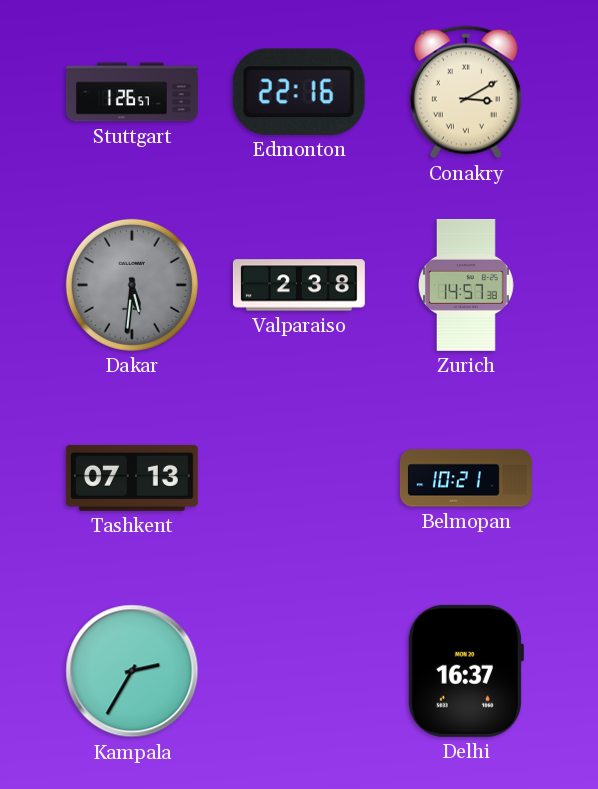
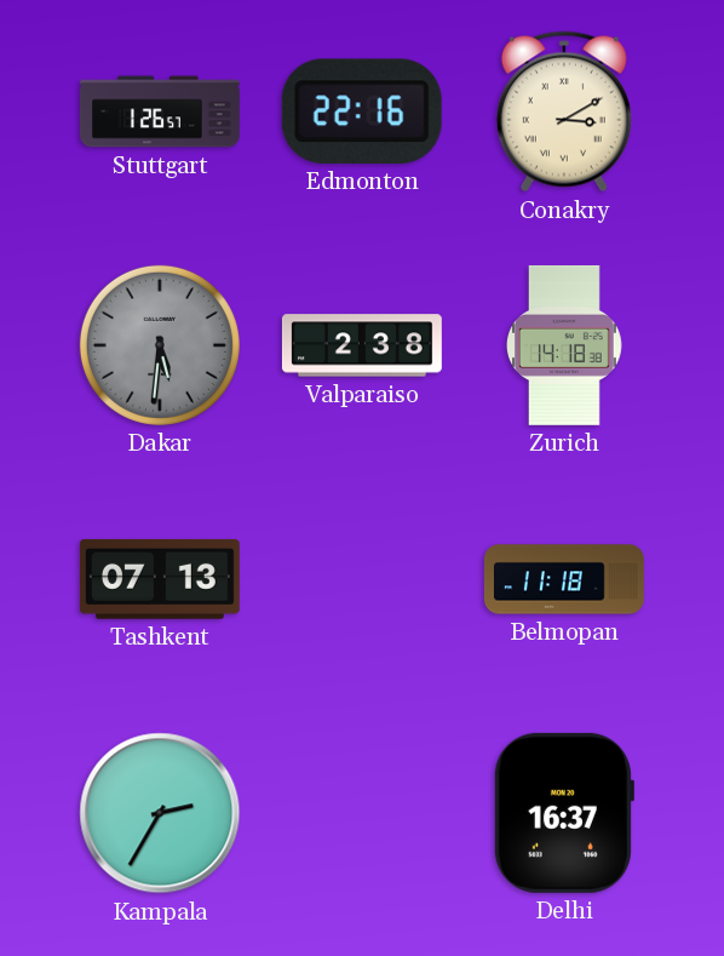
Zurich: 14:57 -> 14:18
Belmopan: 10:21 -> 11:18
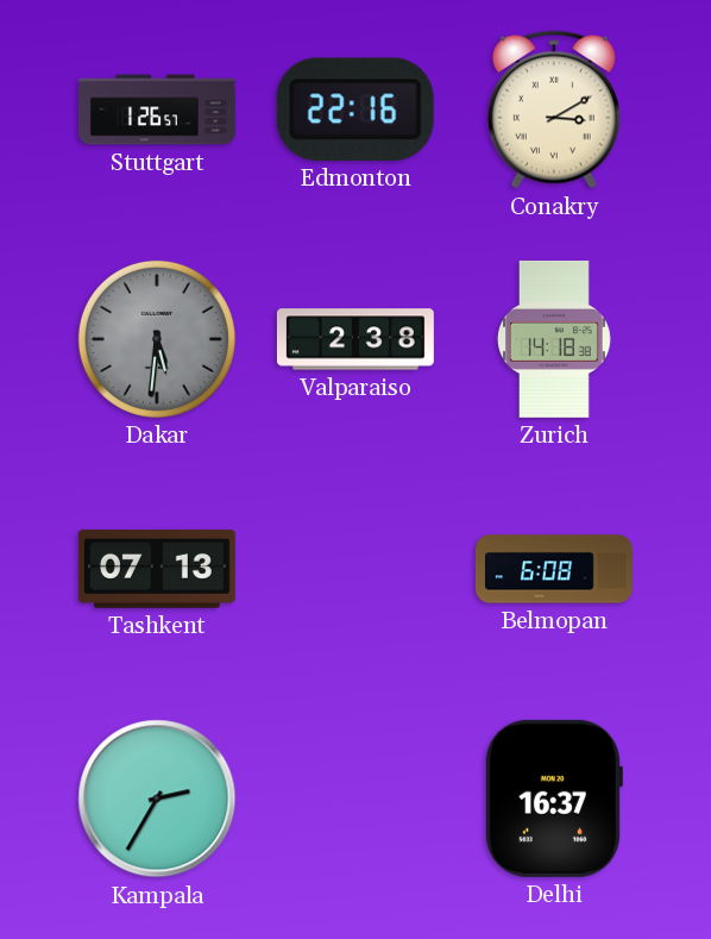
Belmopan: 11:18 -> 6:08
